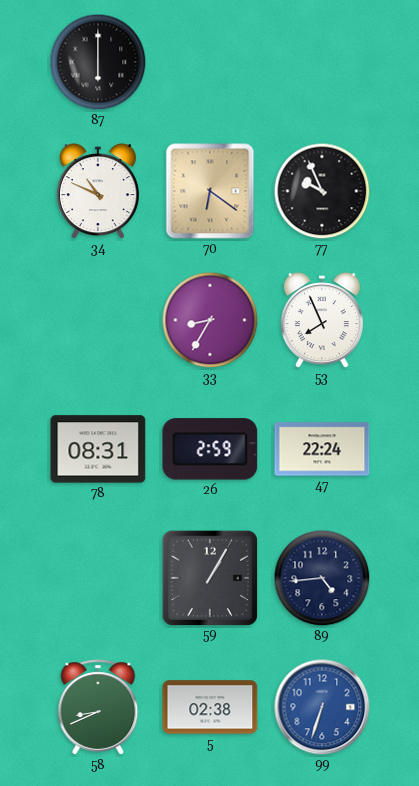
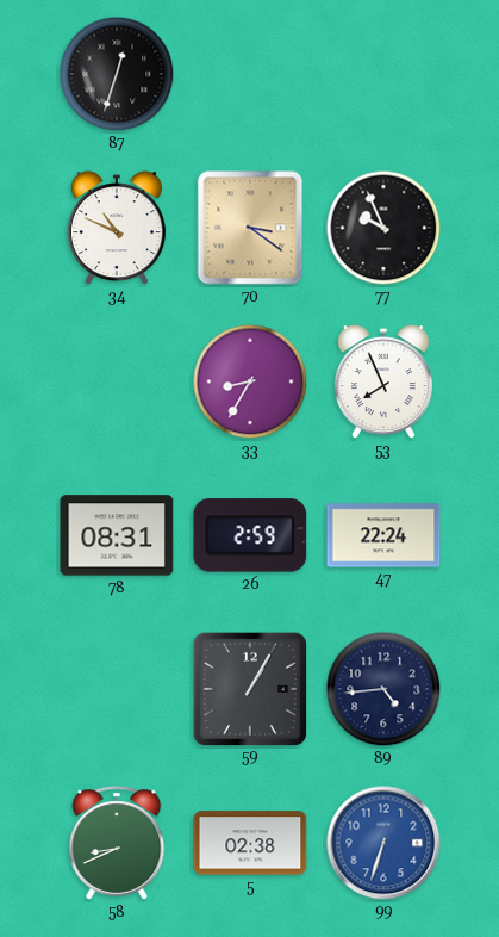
87: 6:00 -> 12:33
70: 6:21 -> 3:21
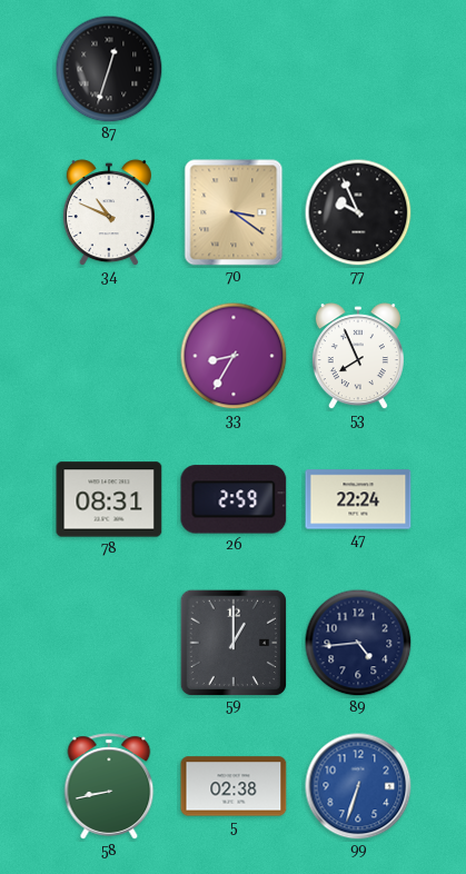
59: 1:05 -> 1:00
58: 8:41 -> 8:43
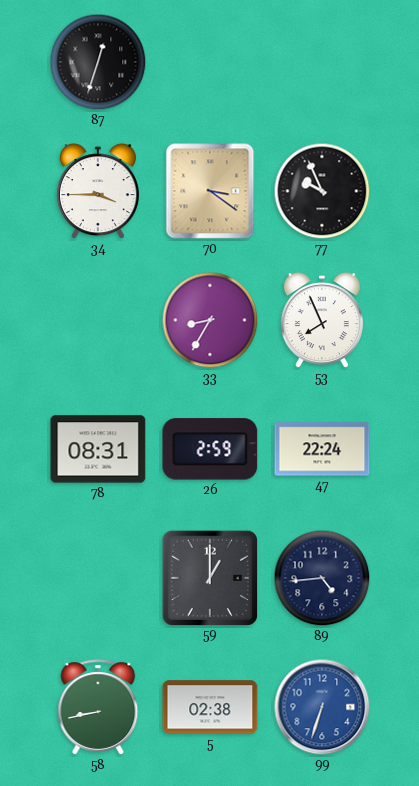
34: 10:49 -> 3:45
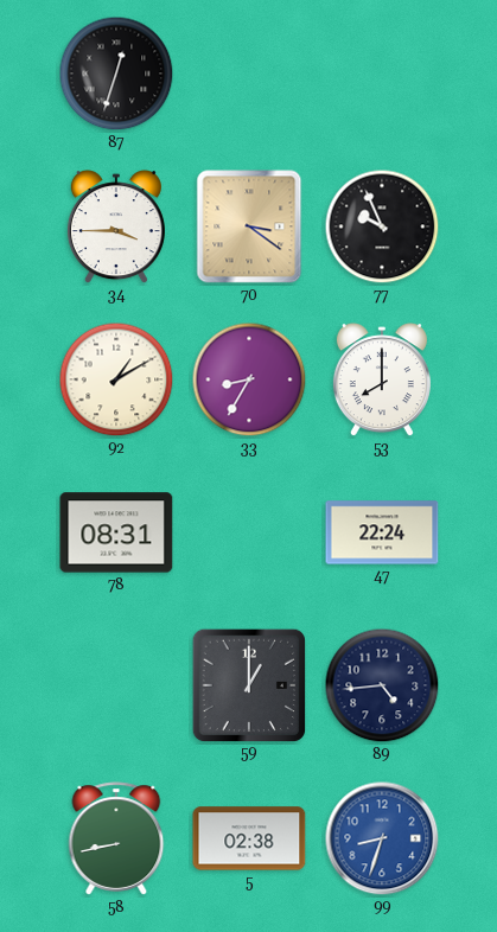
92: none -> 1:10
53: 7:56 -> 8:00
26: 2:59 -> none
99: 6:33 -> 8:33
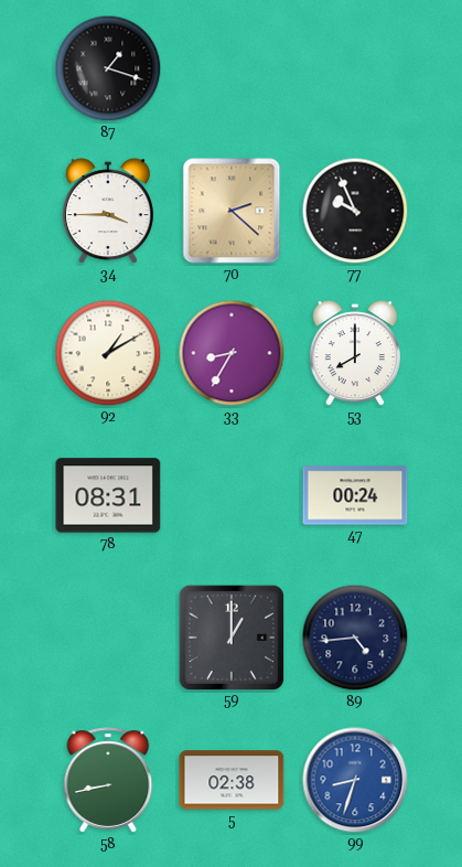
87: 12:33 -> 1:18
70: 3:21 -> 2:22
47: 22:24 -> 00:24
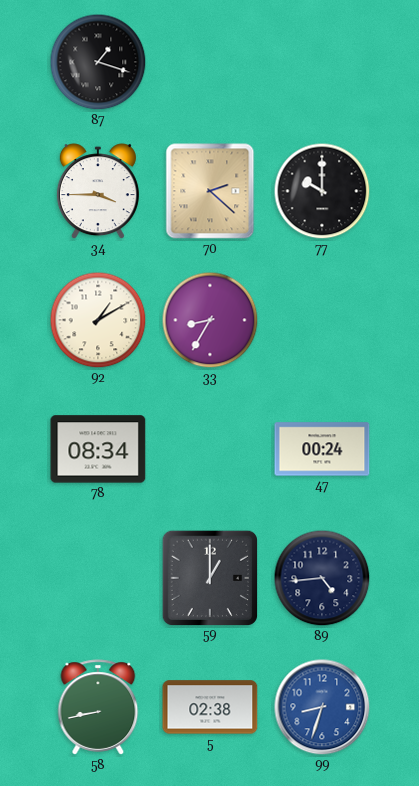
77: 9:56 -> 10:00
53: 8:00 -> none
78: 08:31 -> 08:34
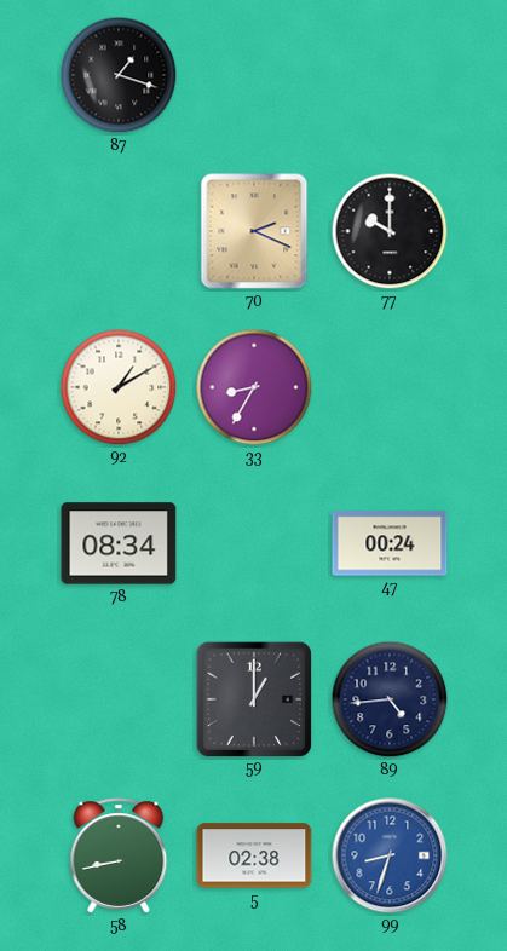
34: 3:45 -> none
70: 2:22 -> 2:19
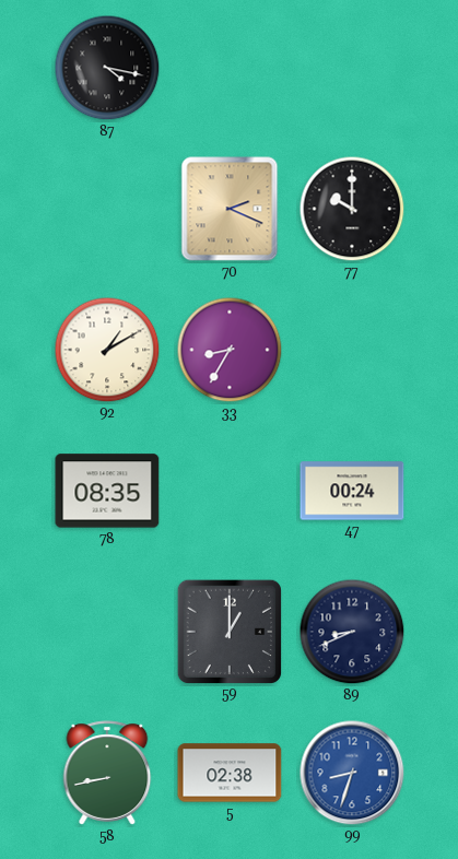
87: 1:18 -> 4:17
78: 08:34 -> 08:35
89: 4:44 -> 8:41
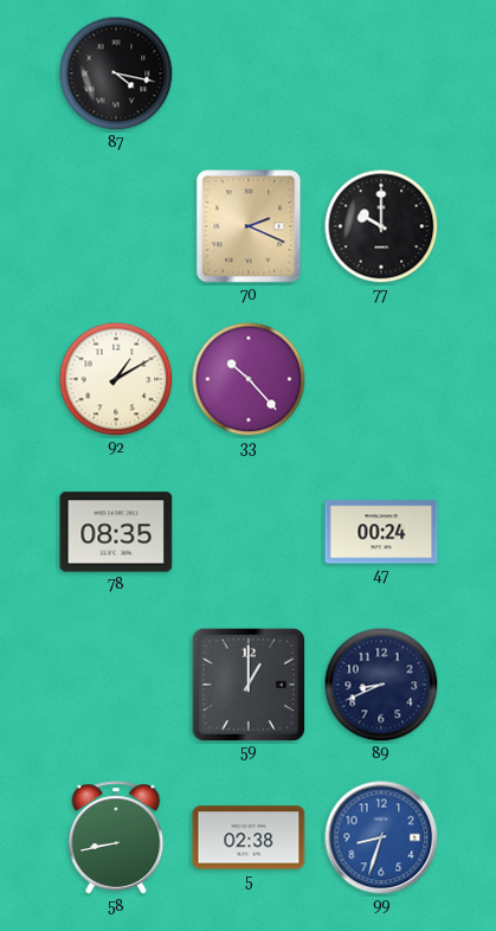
33: 8:35 -> 10:23
